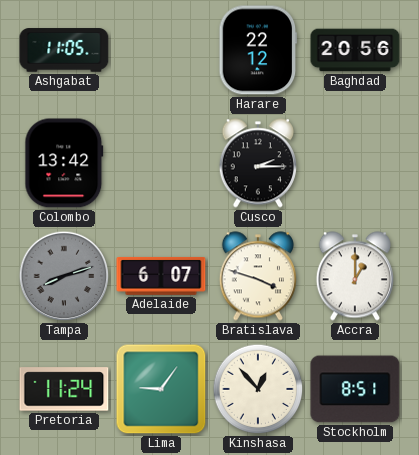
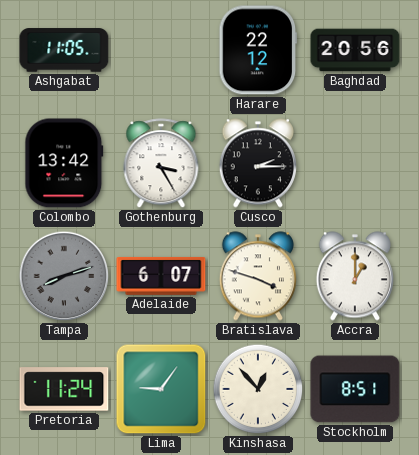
Gothenburg: none -> 3:25
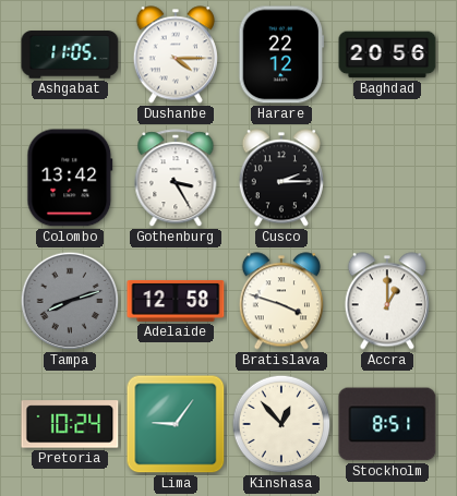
Dushanbe: none -> 4:15
Adelaide: 6:07 -> 12:58
Pretoria: 11:24 -> 10:24
